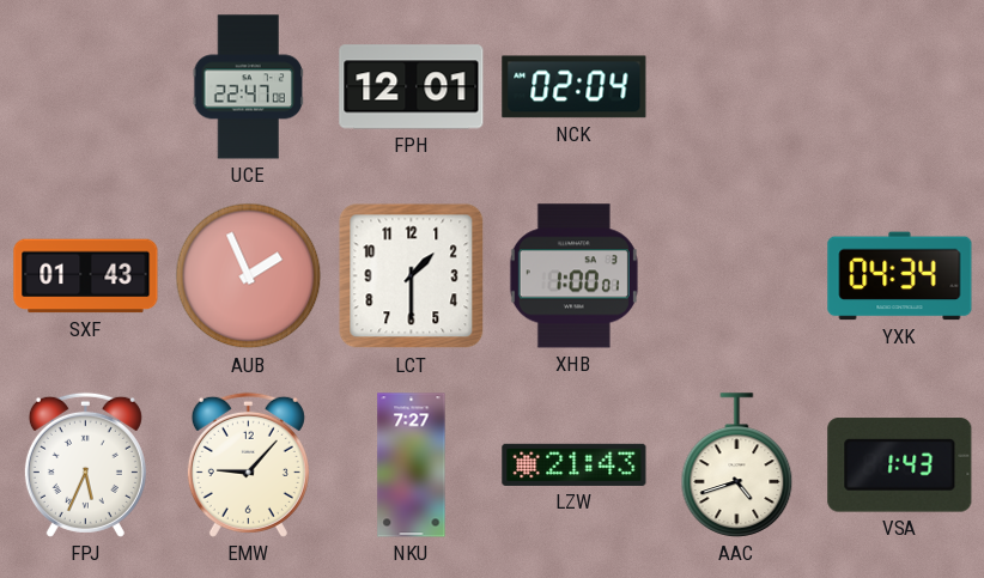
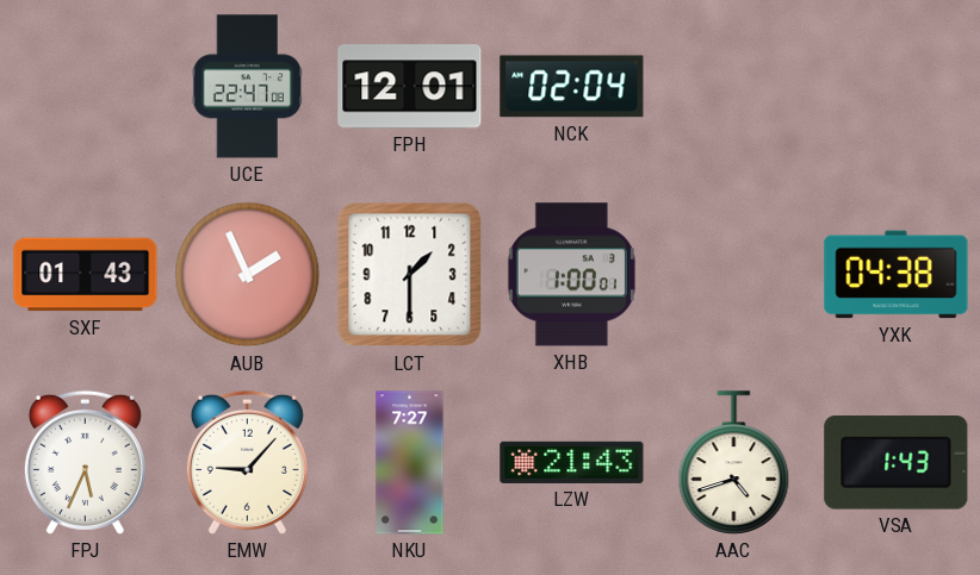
YXK: 04:34 -> 04:38
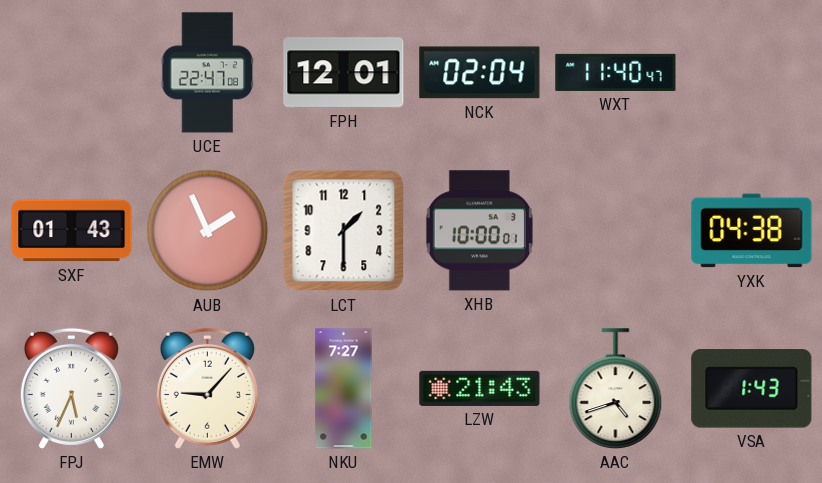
WXT: none -> 11:40
XHB: 1:00 -> 10:00
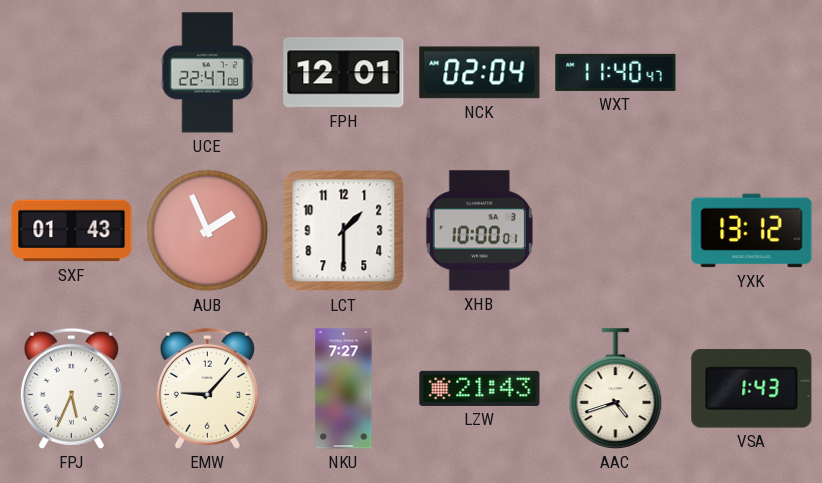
YXK: 04:38 -> 13:12
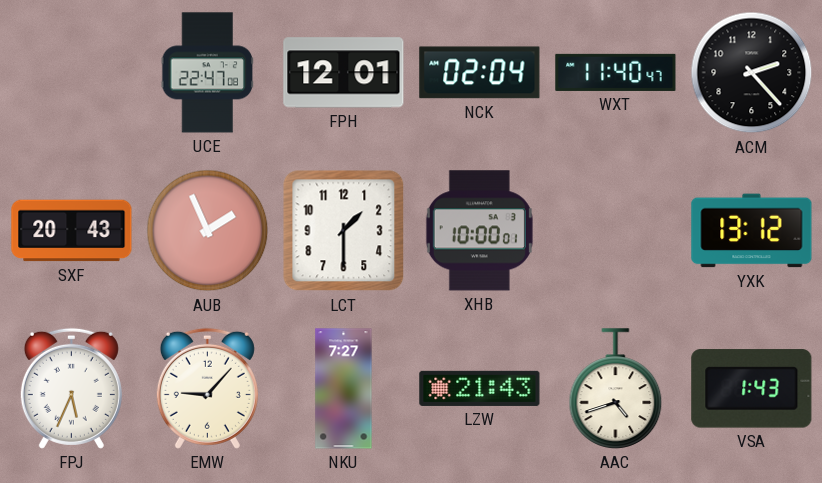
ACM: none -> 2:23
SXF: 01:43 -> 20:43
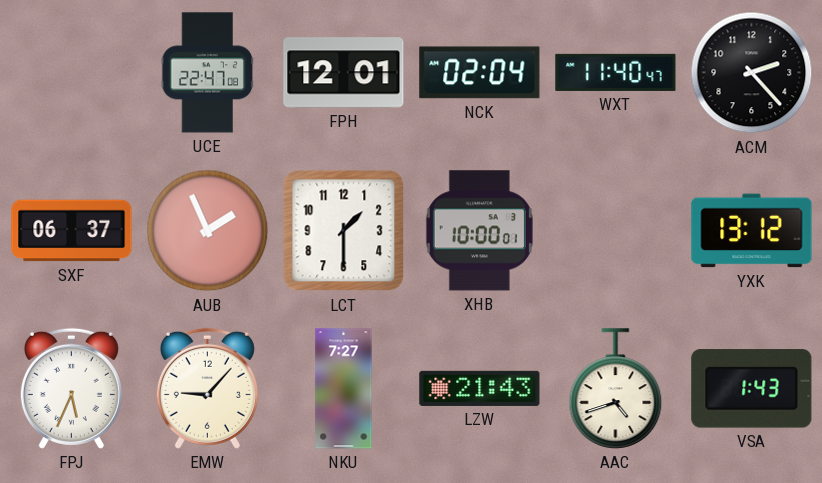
SXF: 20:43 -> 06:37
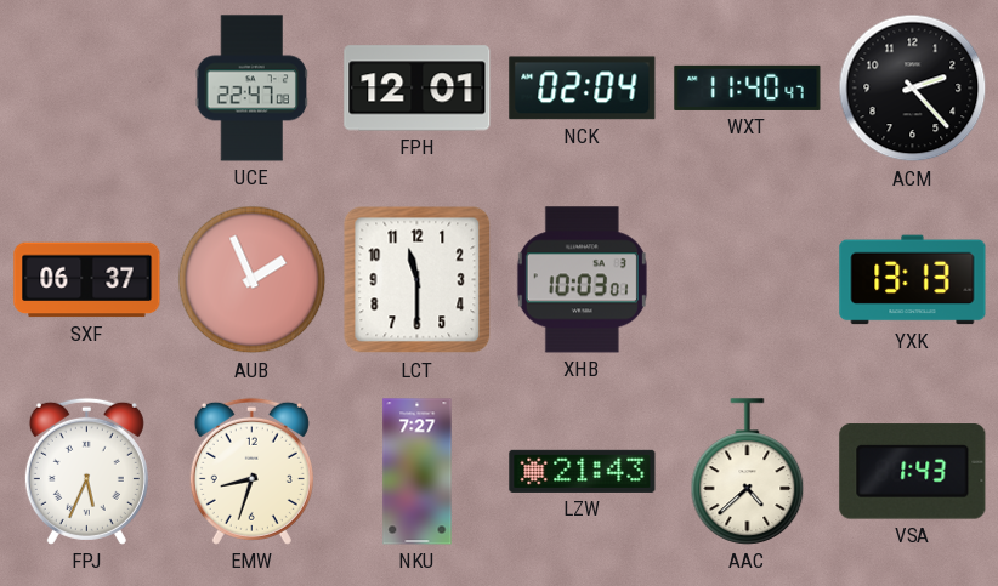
LCT: 1:30 -> 11:30
XHB: 10:00 -> 10:03
YXK: 13:12 -> 13:13
EMW: 9:07 -> 8:33
AAC: 4:42 -> 4:38
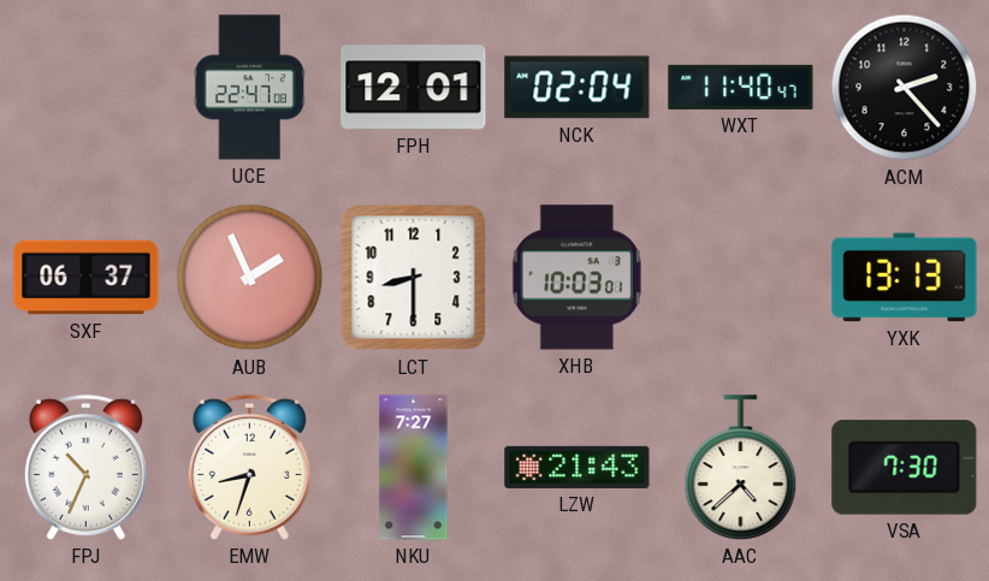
LCT: 11:30 -> 8:30
FPJ: 5:34 -> 10:34
VSA: 1:43 -> 7:30
